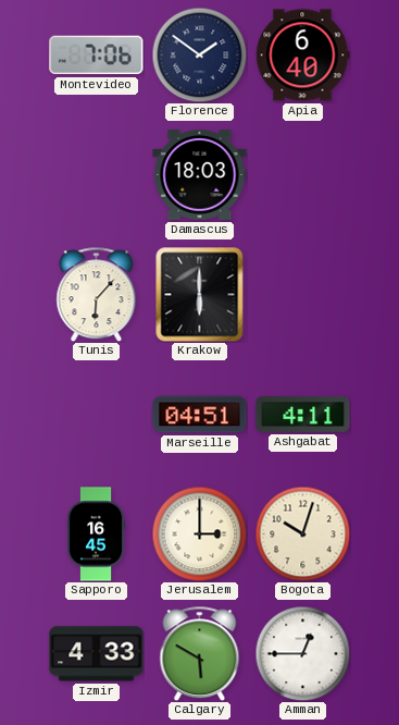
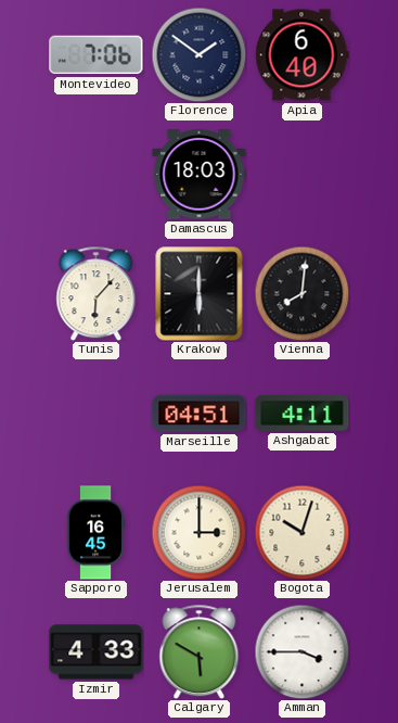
Vienna: none -> 8:01
Amman: 12:45 -> 3:45
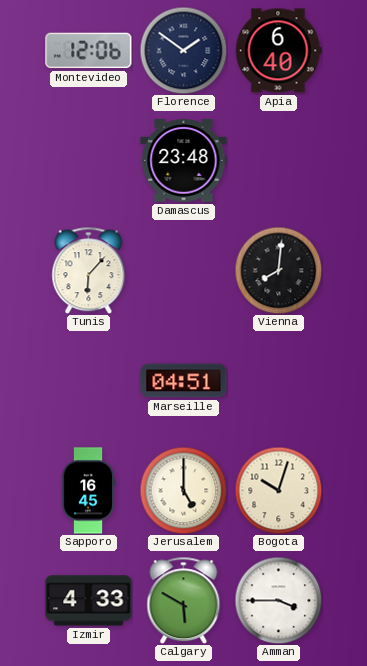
Montevideo: 7:06 -> 12:06
Damascus: 18:03 -> 23:48
Krakow: 6:00 -> none
Ashgabat: 4:11 -> none
Jerusalem: 3:00 -> 5:00
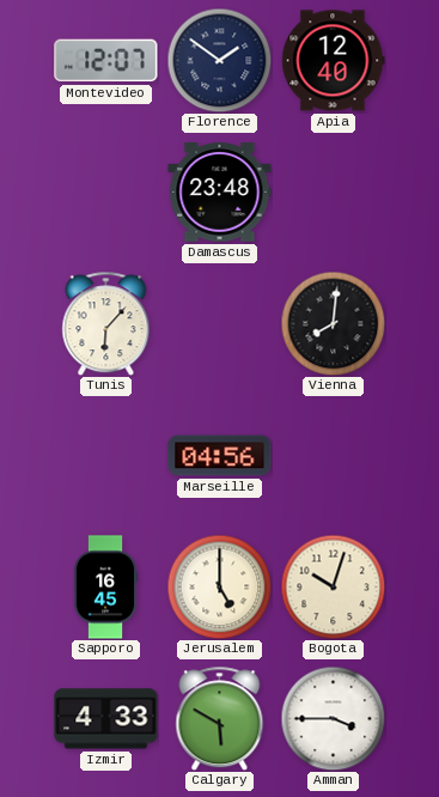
Montevideo: 12:06 -> 12:07
Apia: 6:40 -> 12:40
Marseille: 04:51 -> 04:56
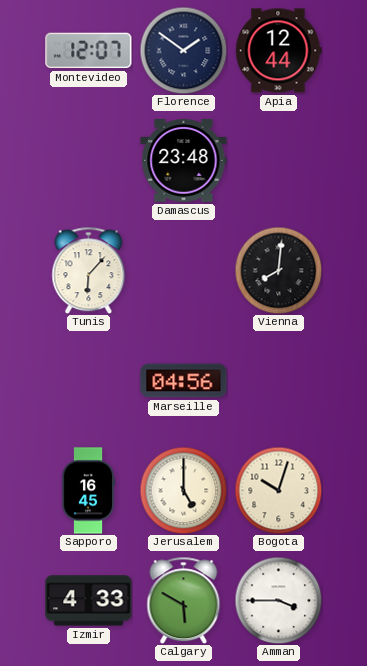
Apia: 12:40 -> 12:44
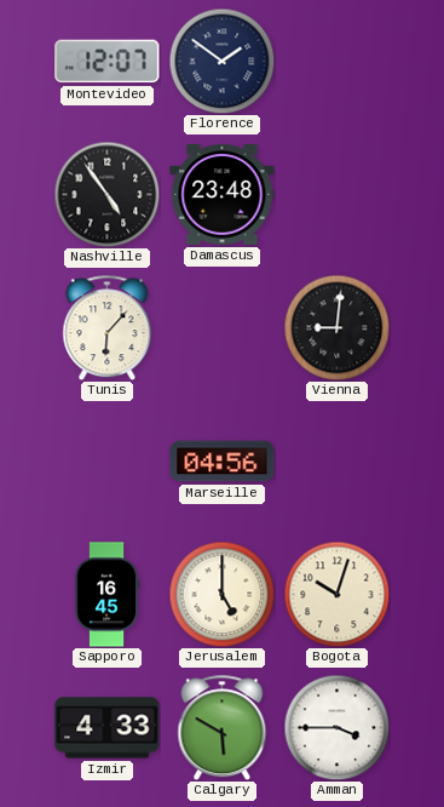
Apia: 12:44 -> none
Nashville: none -> 4:54
Vienna: 8:01 -> 9:01
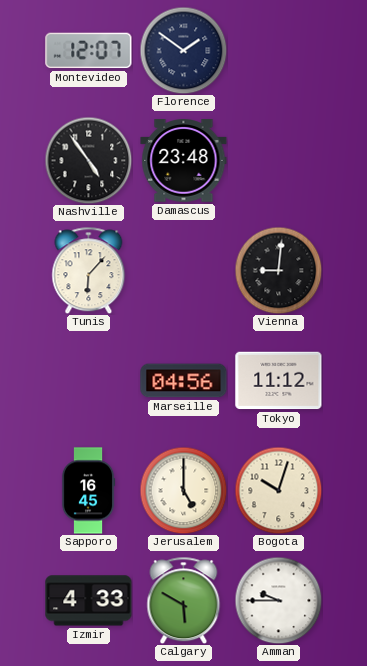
Tokyo: none -> 11:12
Amman: 3:45 -> 9:45
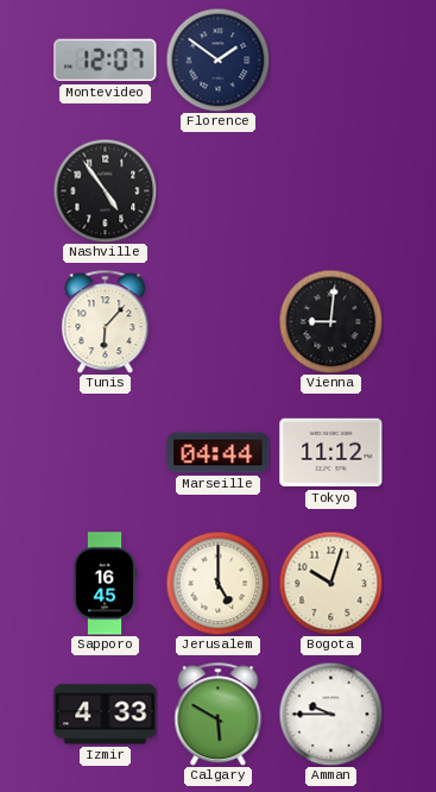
Damascus: 23:48 -> none
Marseille: 04:56 -> 04:44
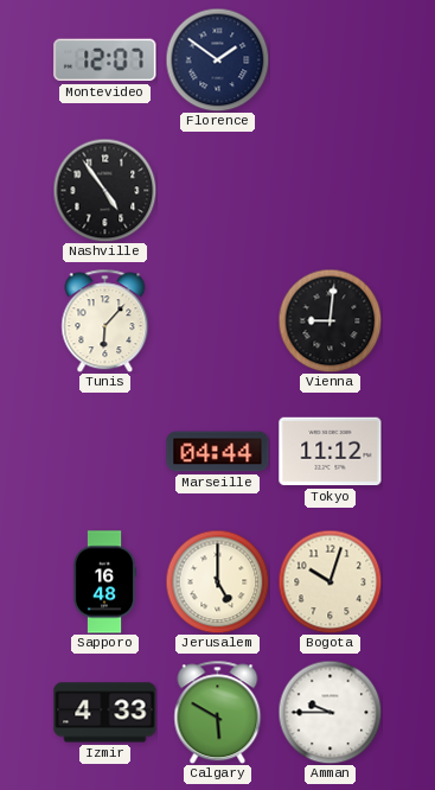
Sapporo: 16:45 -> 16:48
